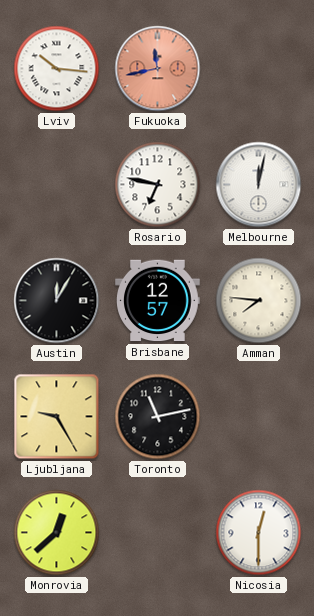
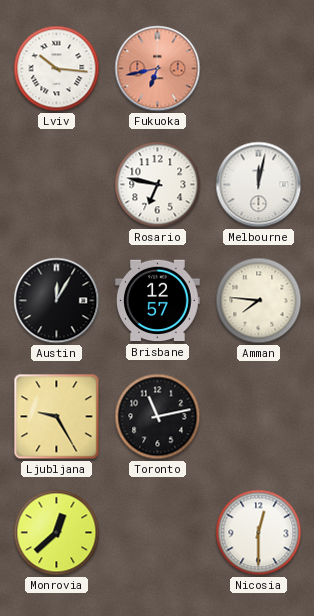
Fukuoka: 11:43 -> 6:43
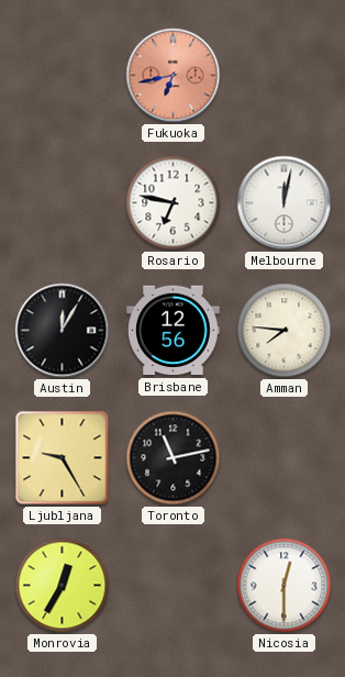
Lviv: 10:16 -> none
Brisbane: 12:57 -> 12:56
Monrovia: 12:38 -> 12:35
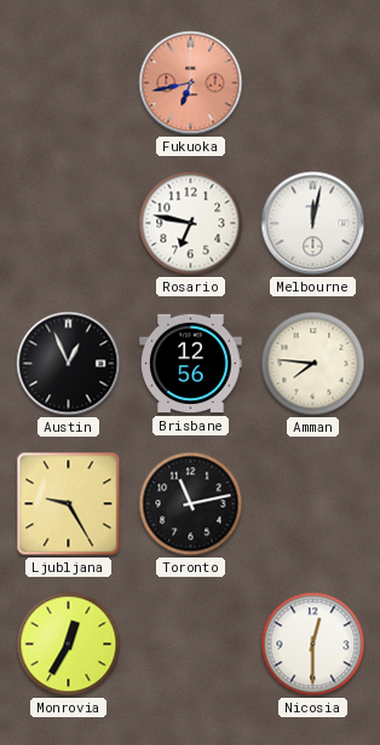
Austin: 12:05 -> 12:56
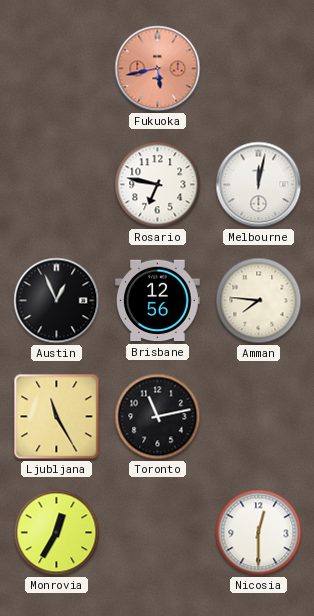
Fukuoka: 6:43 -> 5:43
Ljubljana: 9:25 -> 11:25
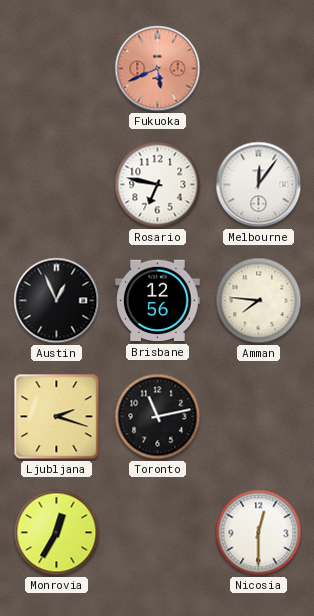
Fukuoka: 5:43 -> 5:41
Melbourne: 12:02 -> 12:06
Ljubljana: 11:25 -> 2:18
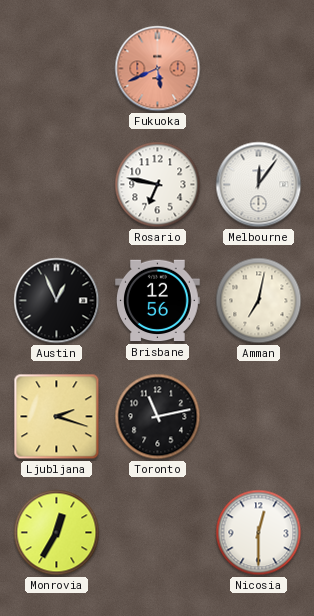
Amman: 7:46 -> 7:02
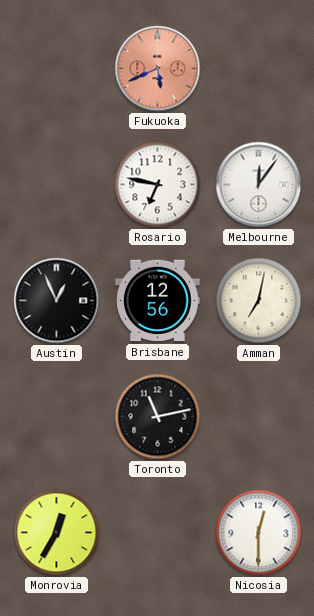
Ljubljana: 2:18 -> none
